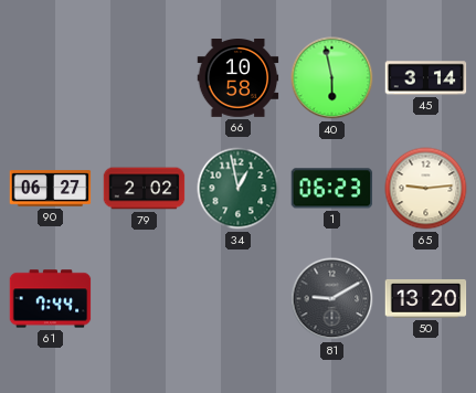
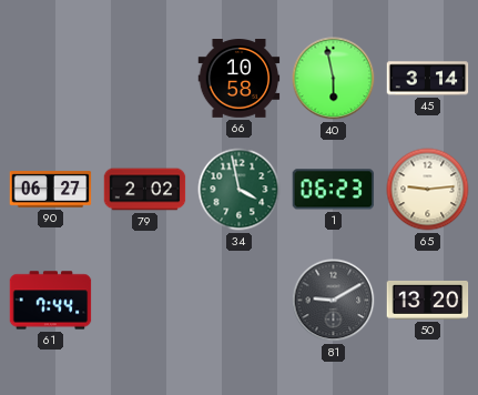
34: 12:58 -> 3:58
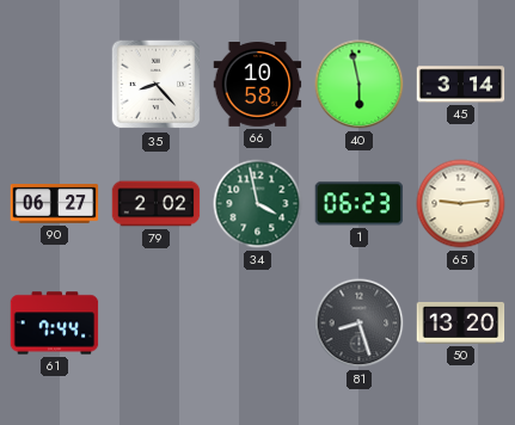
35: none -> 8:23
81: 9:10 -> 8:27
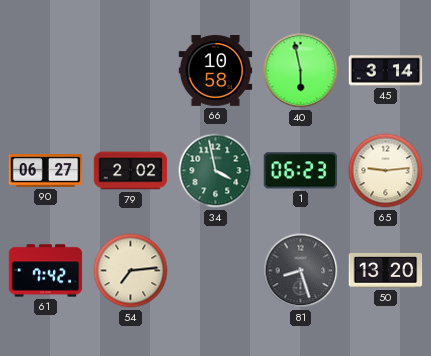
35: 8:23 -> none
61: 7:44 -> 7:42
54: none -> 7:14
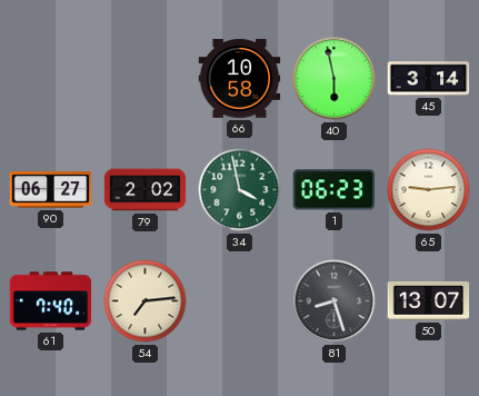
61: 7:42 -> 7:40
50: 13:20 -> 13:07
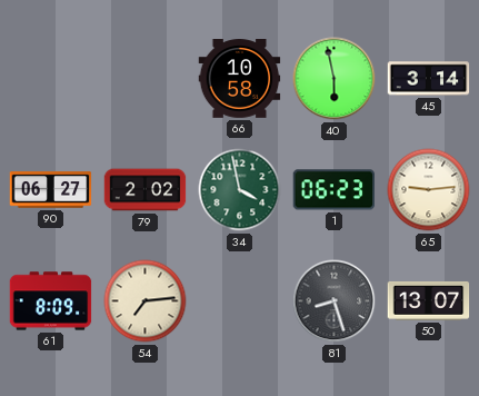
61: 7:40 -> 8:09
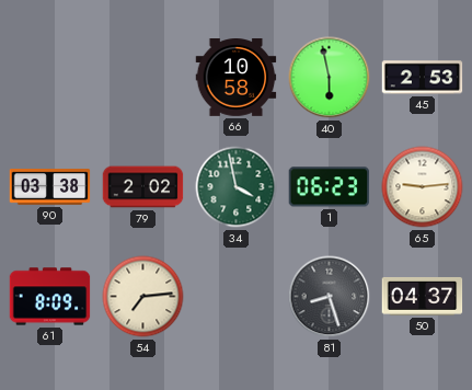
45: 3:14 -> 2:53
90: 06:27 -> 03:38
50: 13:07 -> 04:37
